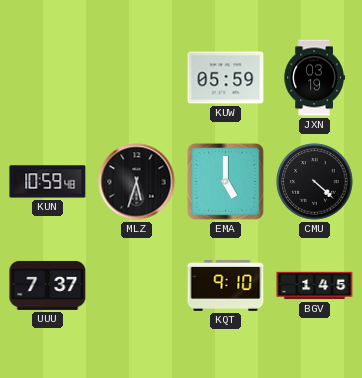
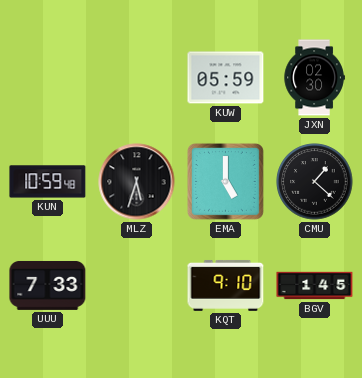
JXN: 03:19 -> 02:30
CMU: 4:22 -> 1:22
UUU: 7:37 -> 7:33
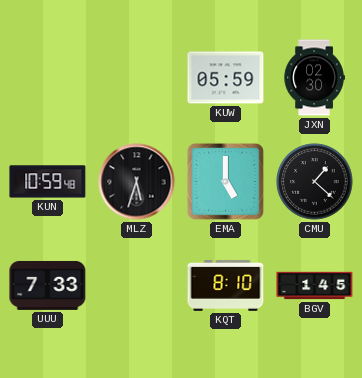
KQT: 9:10 -> 8:10
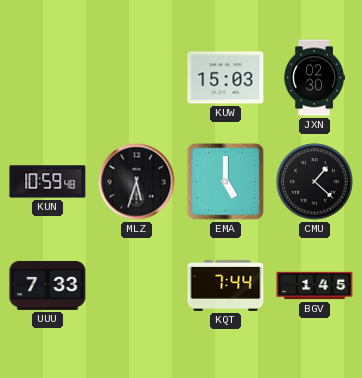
KUW: 05:59 -> 15:03
KQT: 8:10 -> 7:44
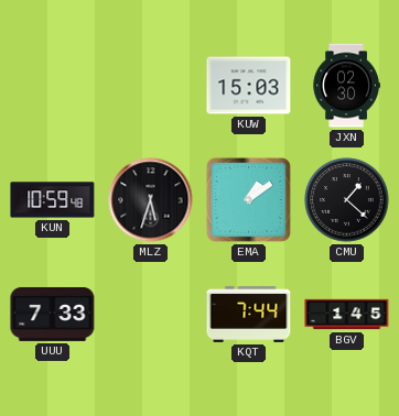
EMA: 5:00 -> 1:09
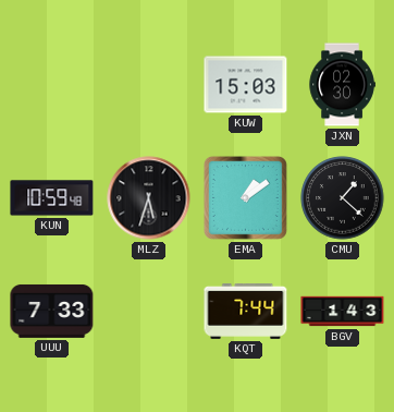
BGV: 1:45 -> 1:43
